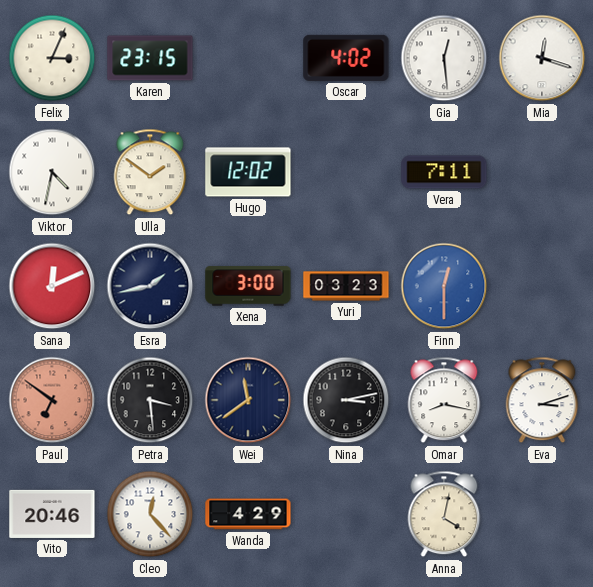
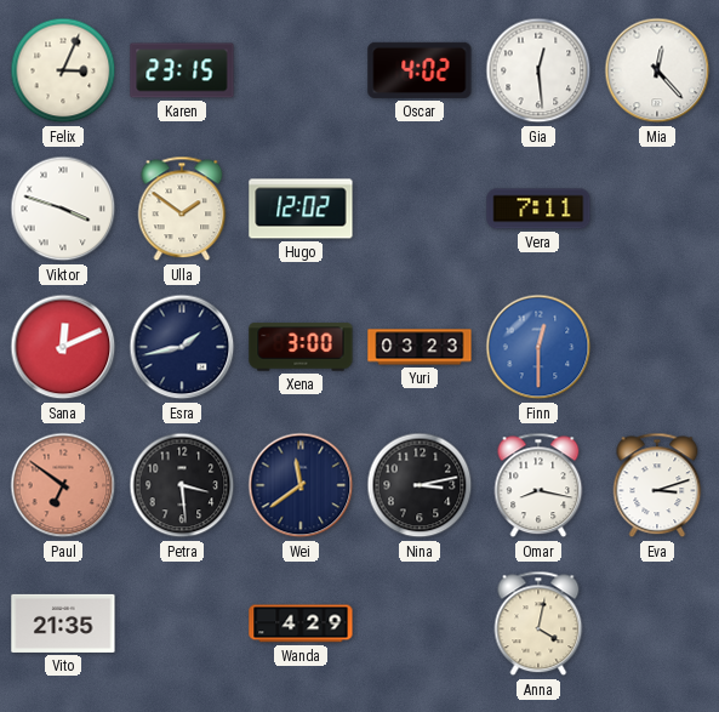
Mia: 12:18 -> 12:23
Viktor: 4:32 -> 3:48
Vito: 20:46 -> 21:35
Cleo: 12:23 -> none
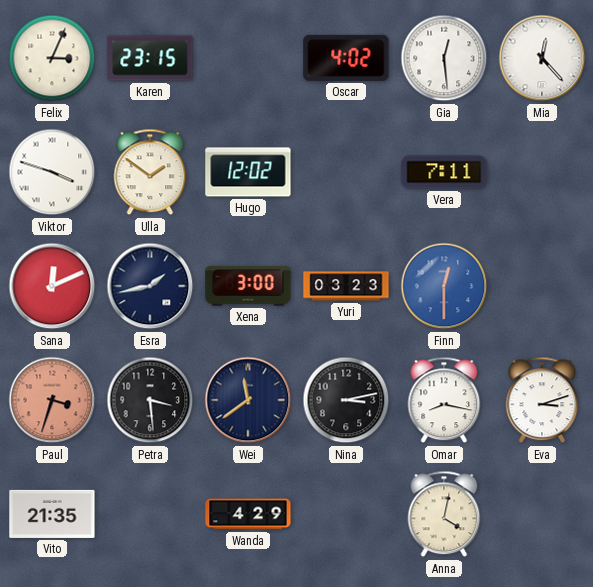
Paul: 6:51 -> 3:33
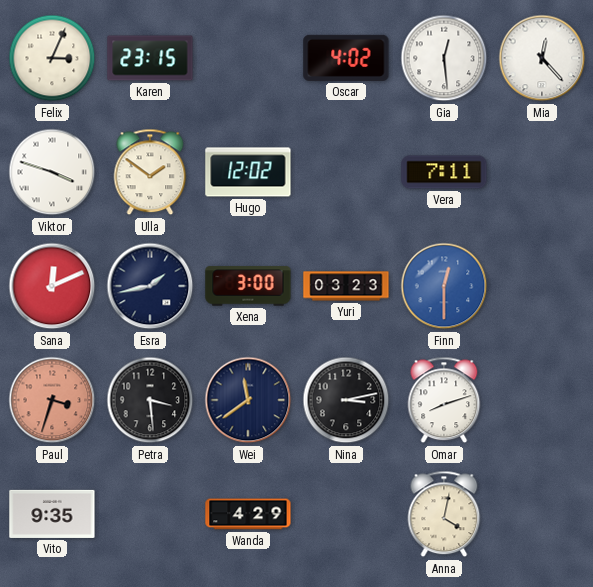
Omar: 8:17 -> 8:12
Eva: 3:12 -> none
Vito: 21:35 -> 9:35
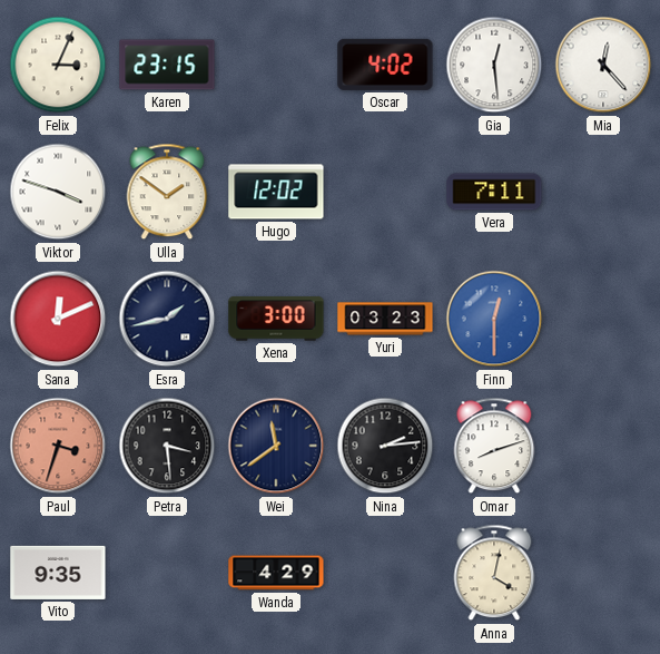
Nina: 3:13 -> 2:14
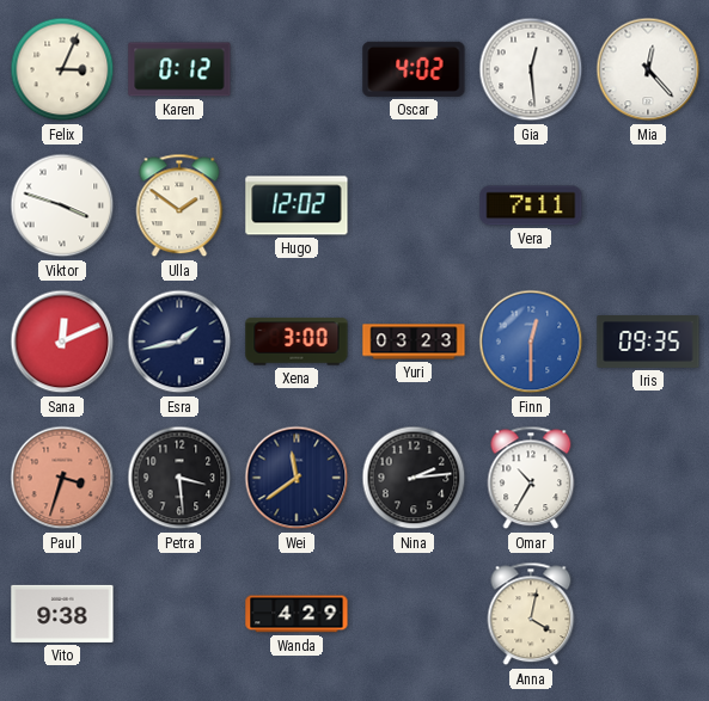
Karen: 23:15 -> 0:12
Iris: none -> 09:35
Omar: 8:12 -> 10:35
Vito: 9:35 -> 9:38
